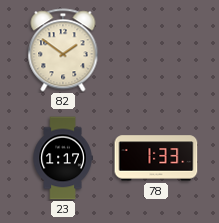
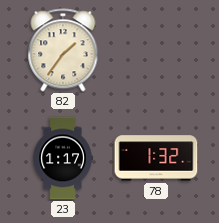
82: 1:51 -> 1:36
78: 1:33 -> 1:32
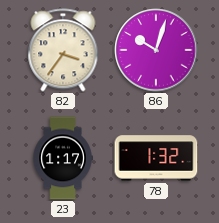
82: 1:36 -> 3:36
86: none -> 10:03
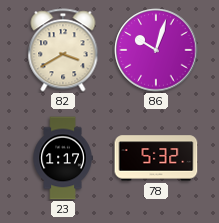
82: 3:36 -> 3:40
78: 1:32 -> 5:32
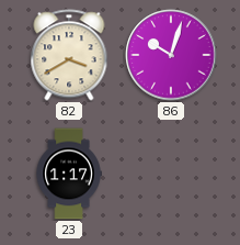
78: 5:32 -> none
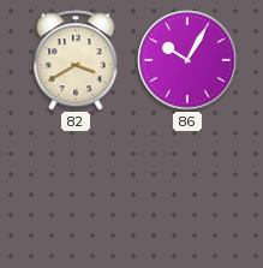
86: 10:03 -> 10:05
23: 1:17 -> none
